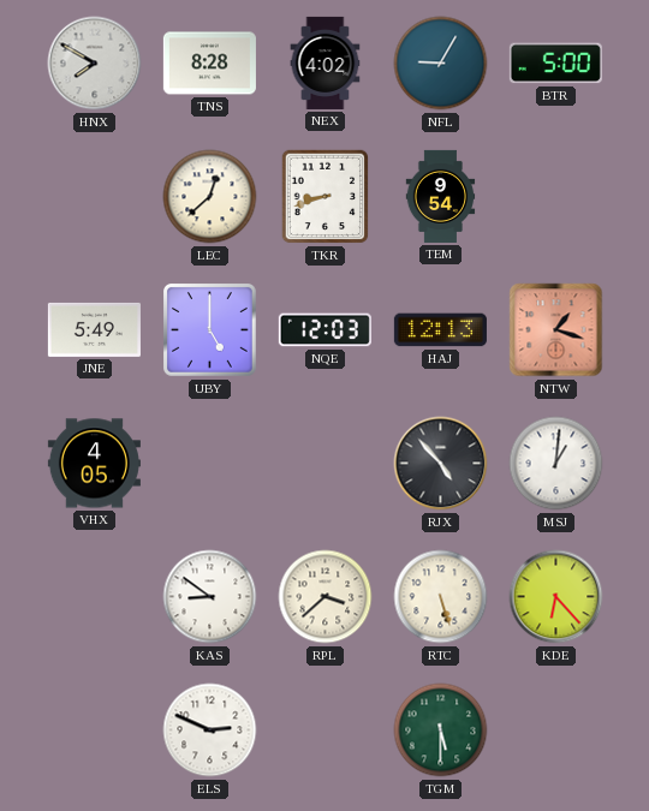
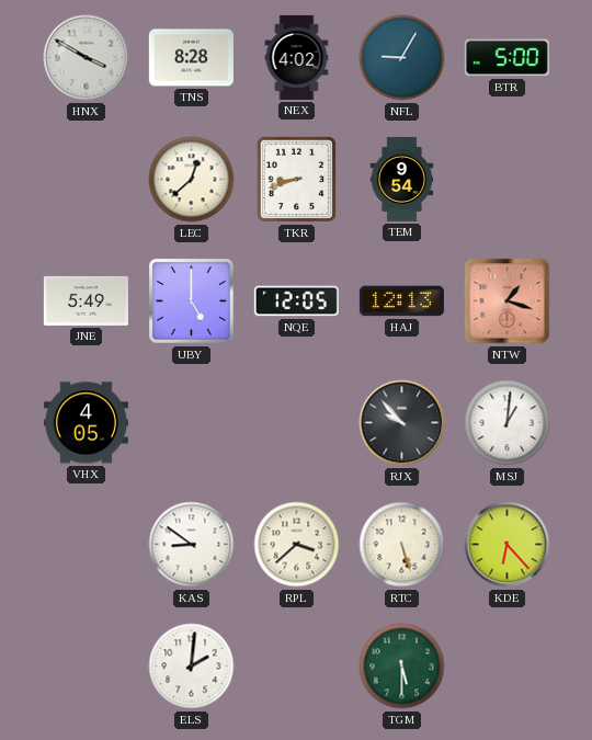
HNX: 7:50 -> 3:50
NQE: 12:03 -> 12:05
RJX: 4:53 -> 9:53
ELS: 2:49 -> 2:01
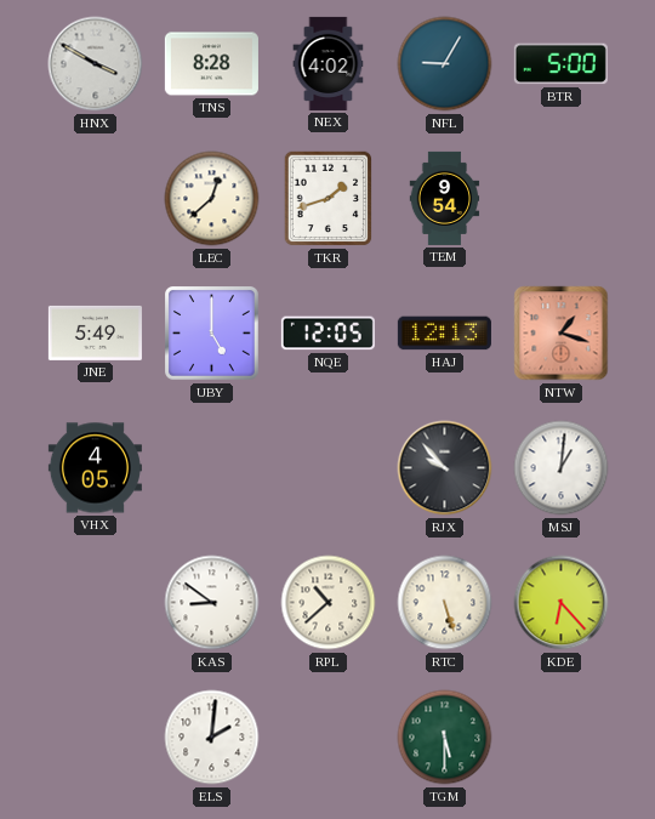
TKR: 8:42 -> 1:42
RPL: 3:38 -> 10:38
